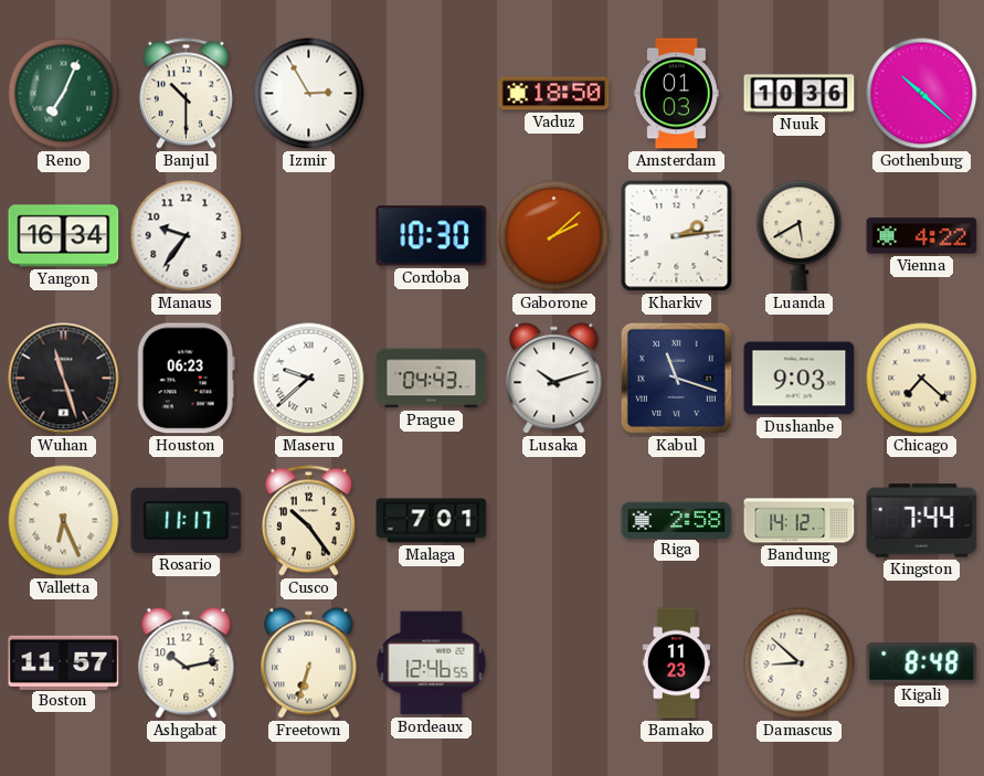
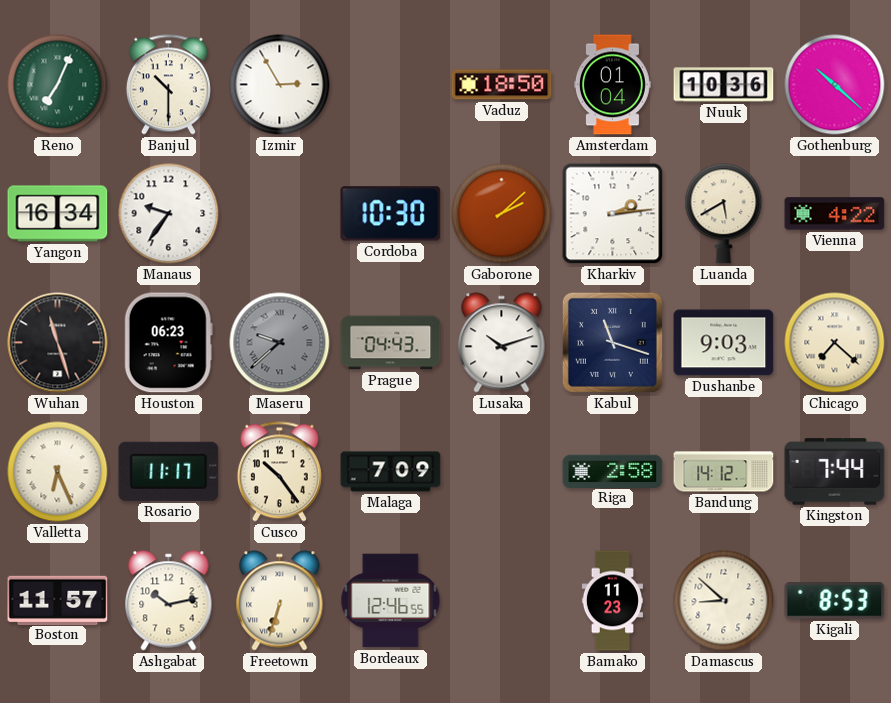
Amsterdam: 01:03 -> 01:04
Maseru dial: white -> grey
Malaga: 7:01 -> 7:09
Kigali: 8:48 -> 8:53
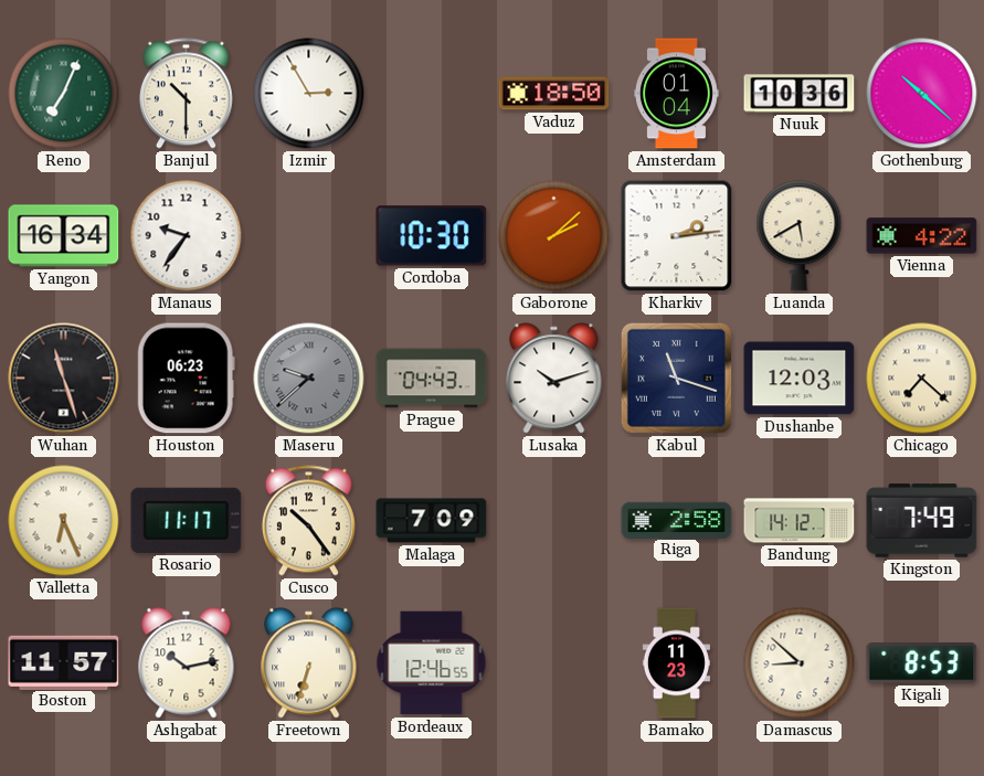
Dushanbe: 9:03 -> 12:03
Kingston: 7:44 -> 7:49
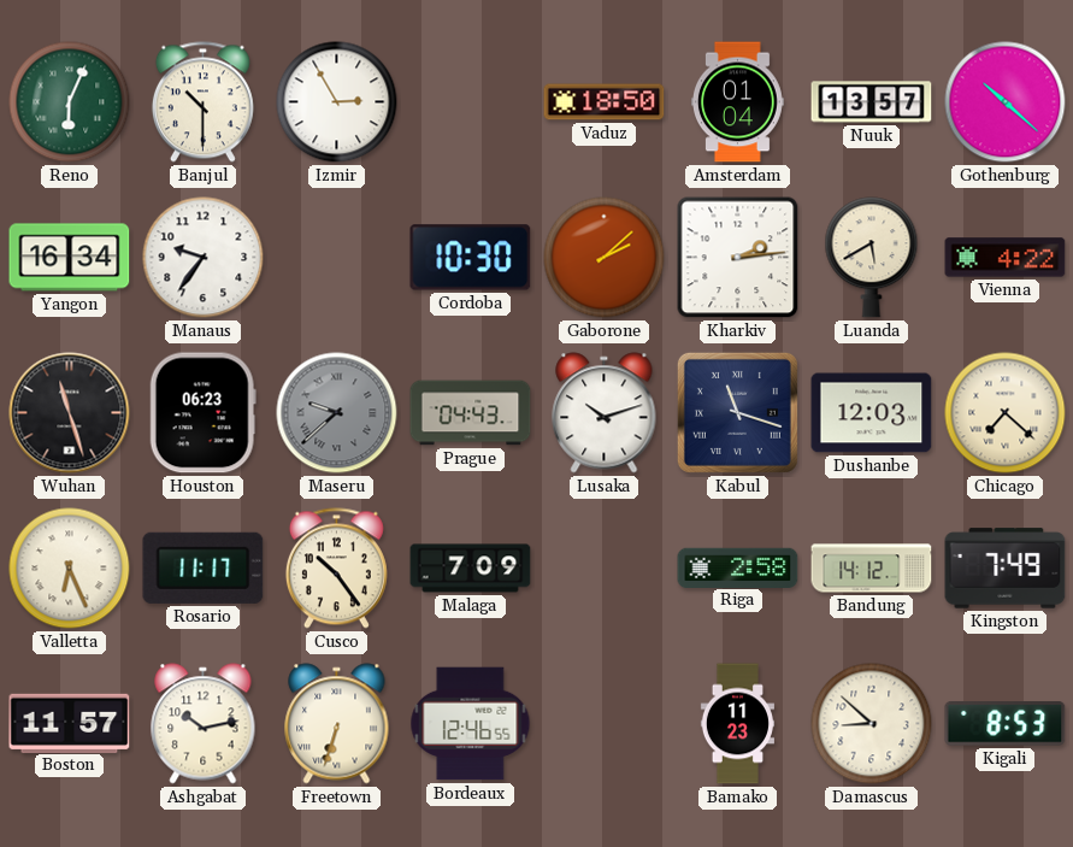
Reno: 7:04 -> 6:04
Nuuk: 10:36 -> 13:57
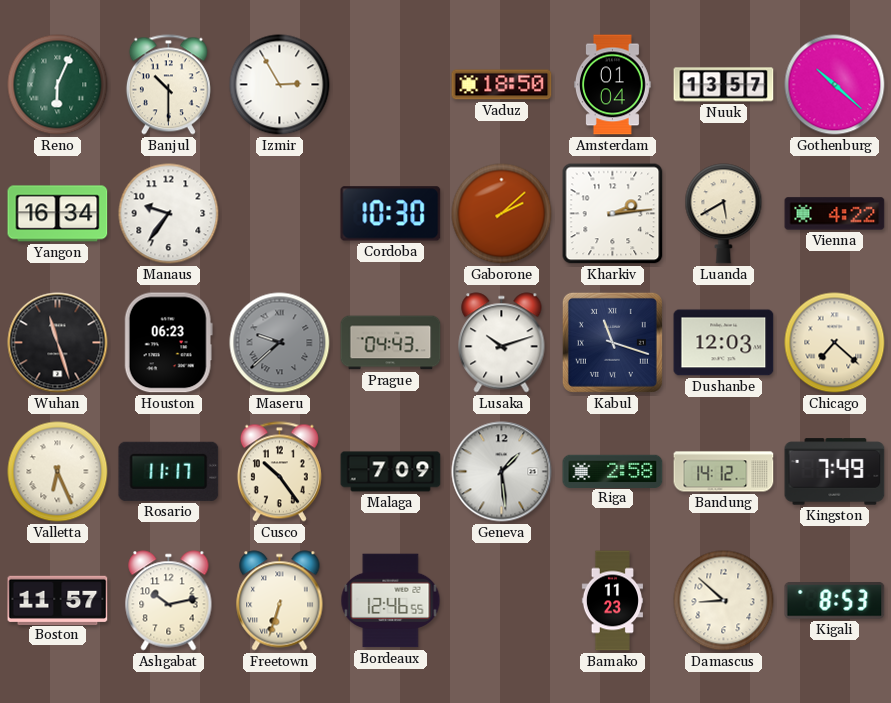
Geneva: none -> 1:29
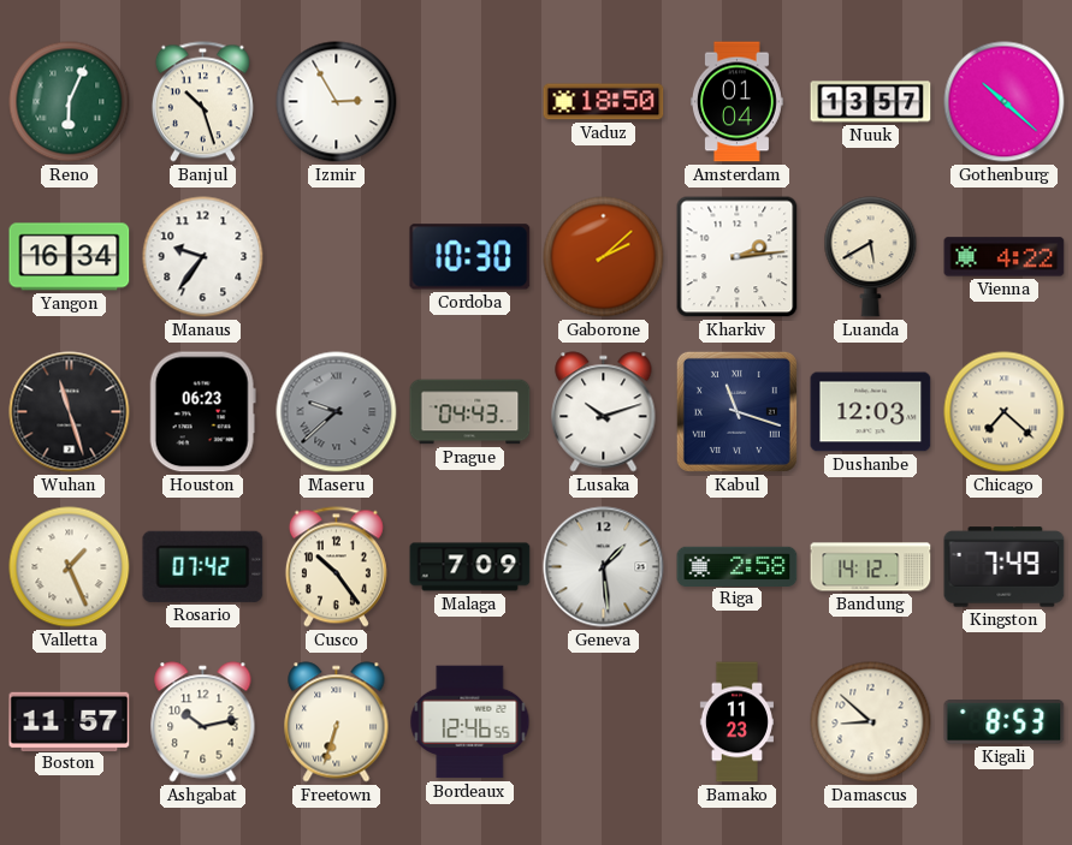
Banjul: 10:30 -> 10:27
Valletta: 6:26 -> 1:26
Rosario: 11:17 -> 07:42
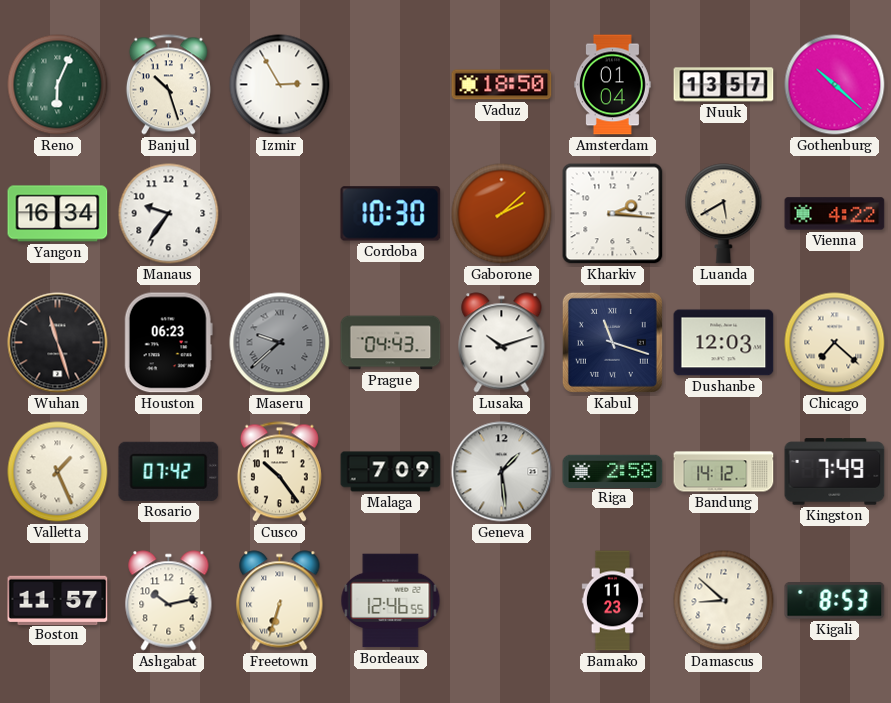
Kharkiv: 2:14 -> 2:16
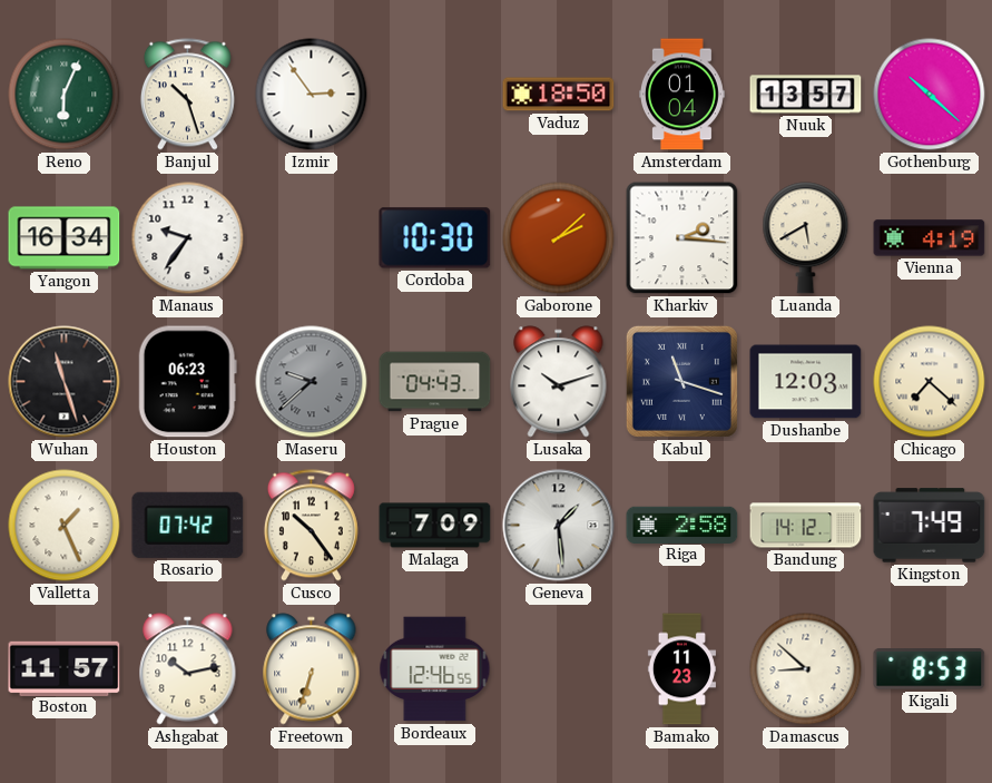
Izmir: 2:55 -> 2:54
Vienna: 4:22 -> 4:19
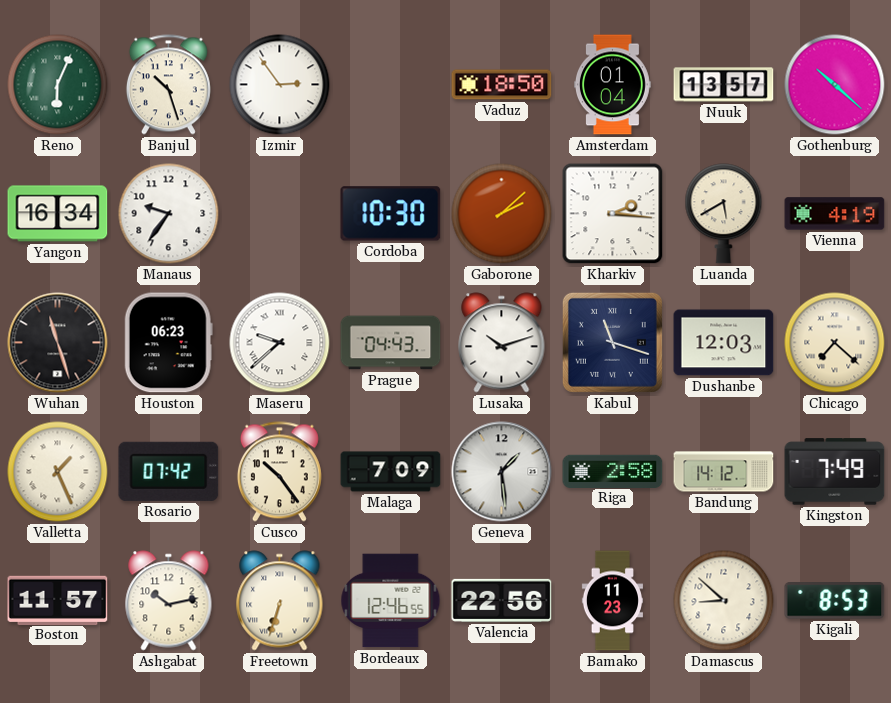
Maseru dial: grey -> white
Valencia: none -> 22:56
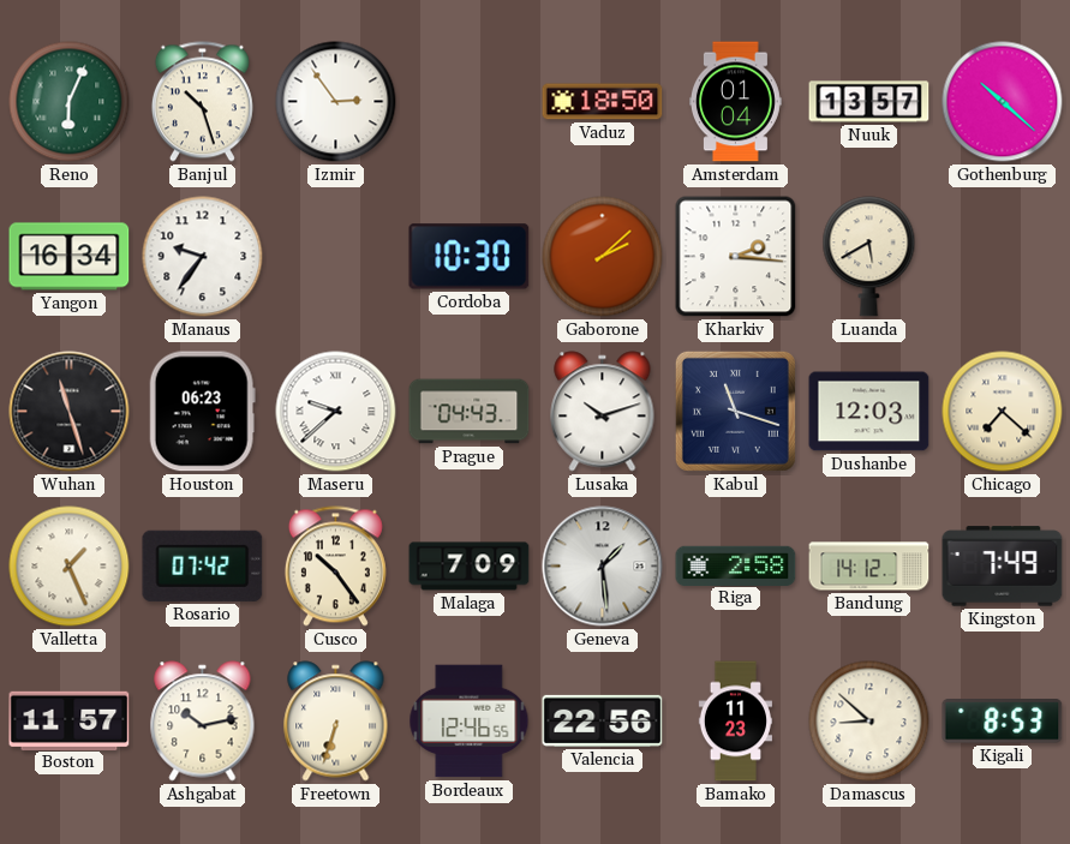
Vienna: 4:19 -> none
